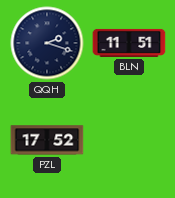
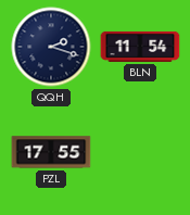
BLN: 11:51 -> 11:54
PZL: 17:52 -> 17:55
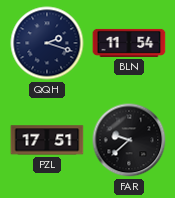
PZL: 17:55 -> 17:51
FAR: none -> 9:38
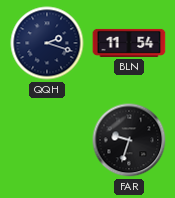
PZL: 17:51 -> none
FAR: 9:38 -> 9:33
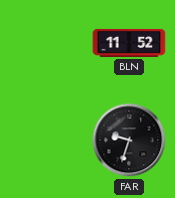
QQH: 2:18 -> none
BLN: 11:54 -> 11:52
